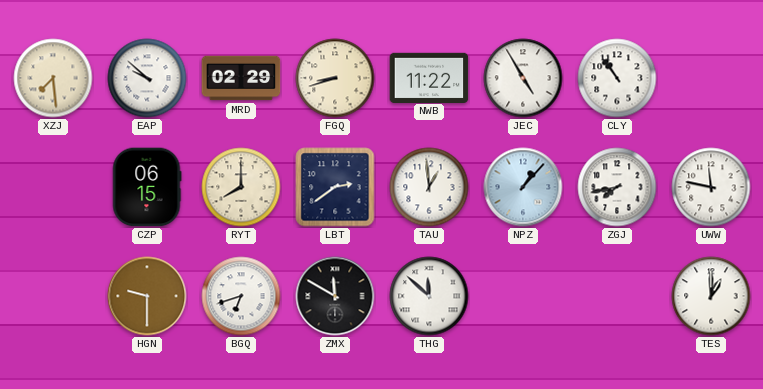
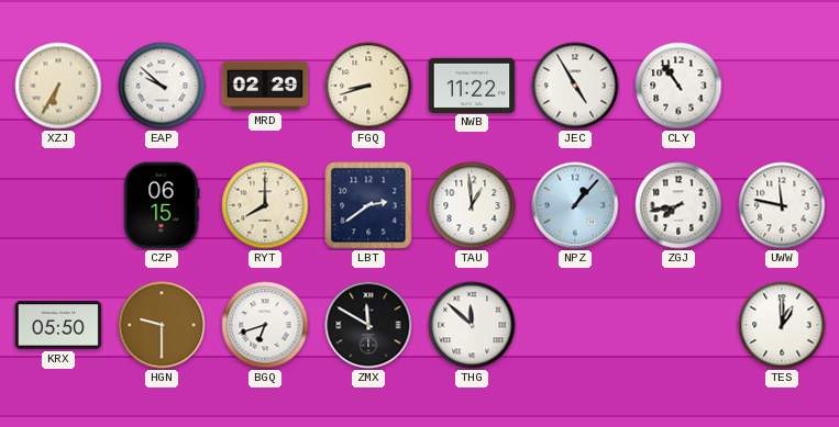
XZJ: 7:29 -> 6:35
KRX: none -> 05:50
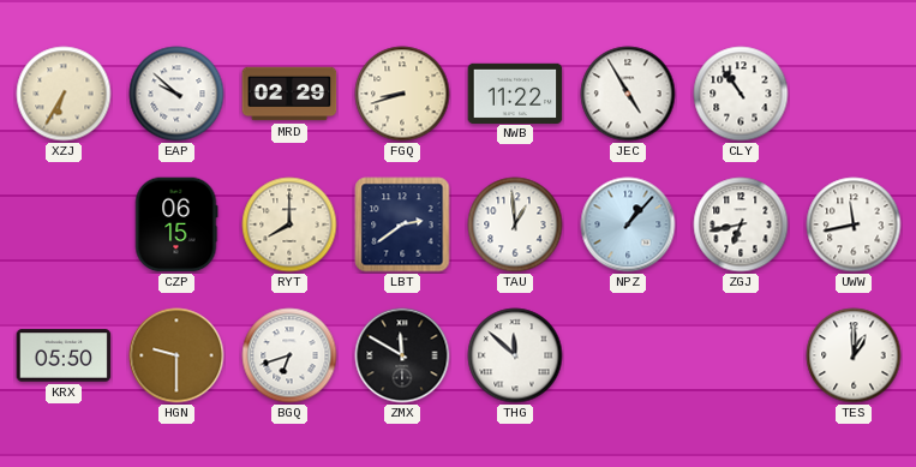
ZGJ: 7:43 -> 6:43
UWW: 11:47 -> 11:43
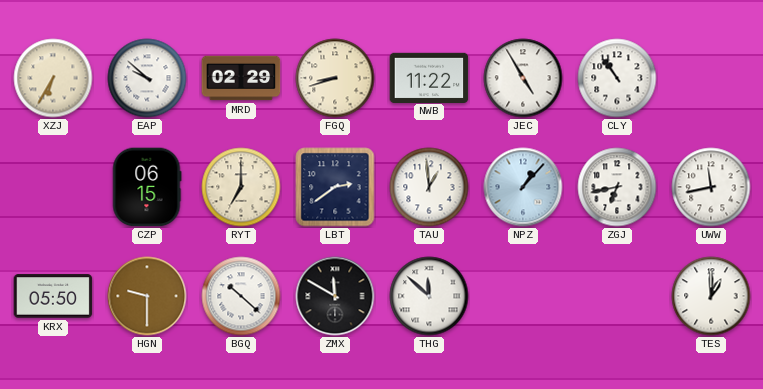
RYT: 8:00 -> 7:00
BGQ: 6:42 -> 10:22
